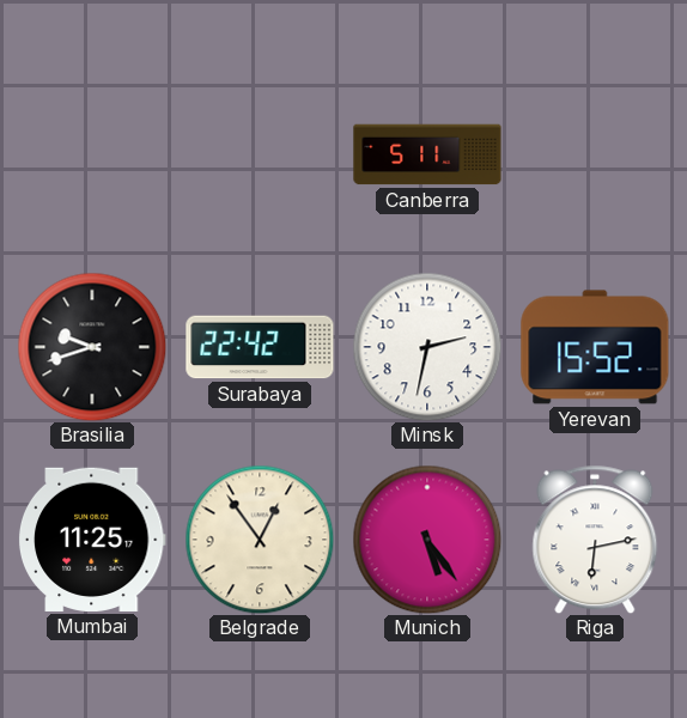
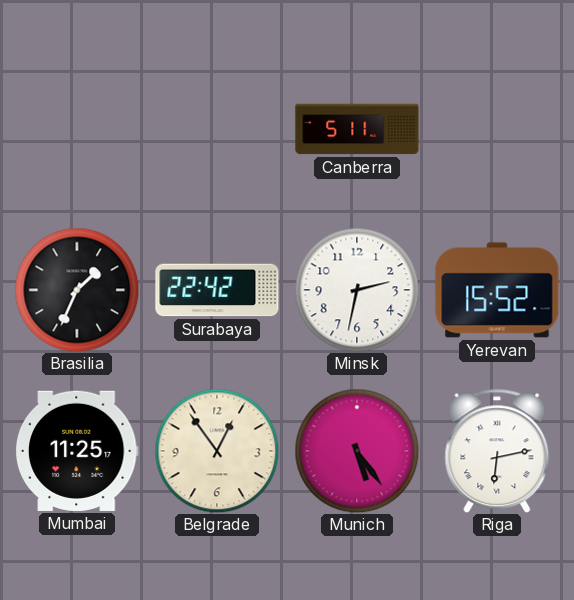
Brasilia: 9:42 -> 1:34
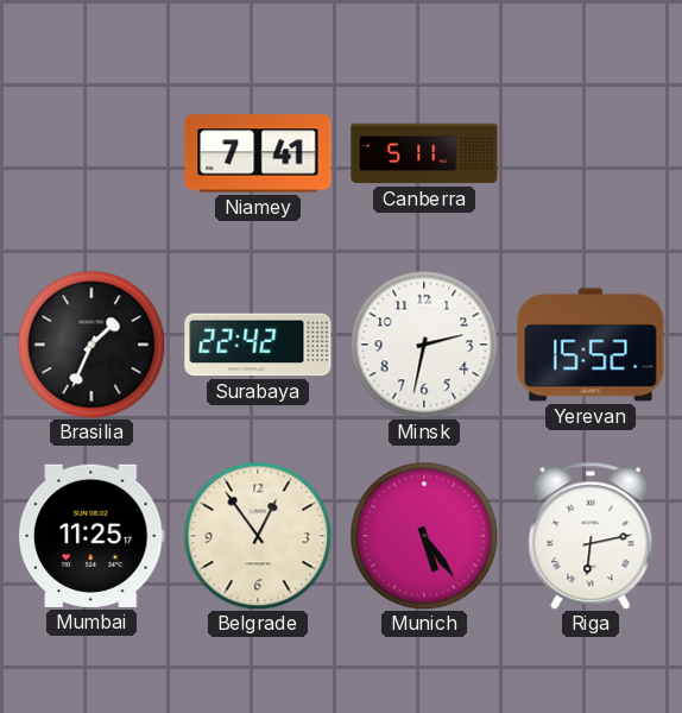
Niamey: none -> 7:41
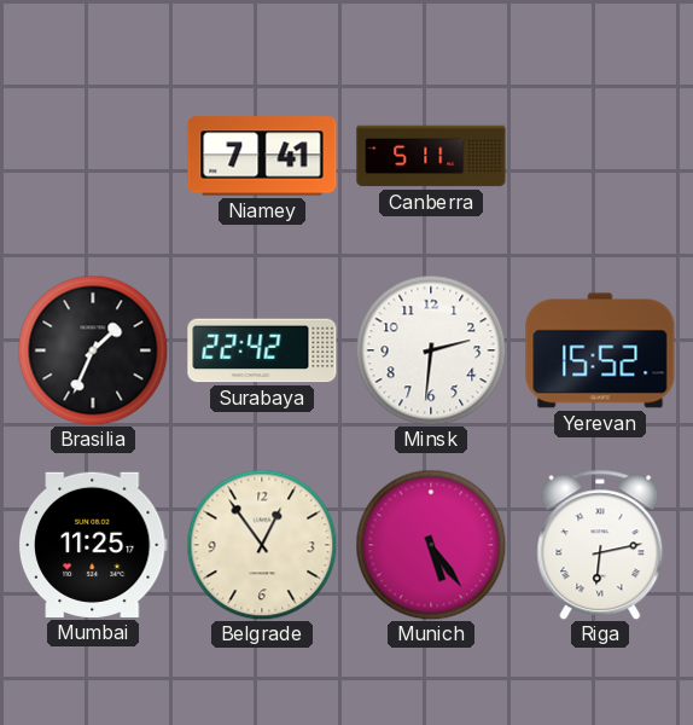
Minsk: 2:32 -> 2:31
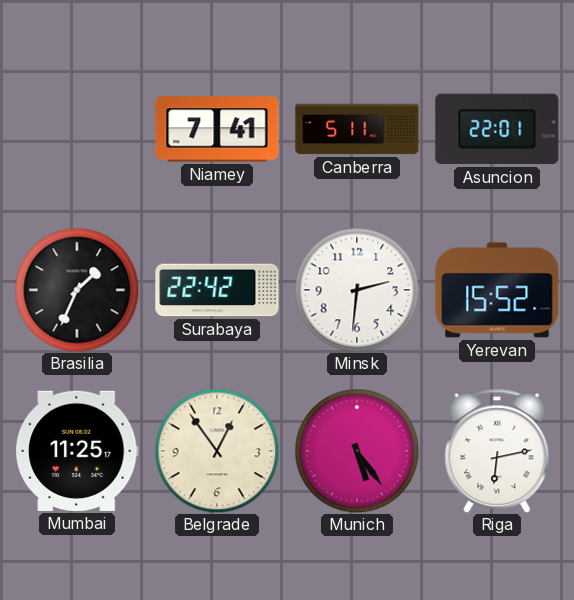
Asuncion: none -> 22:01
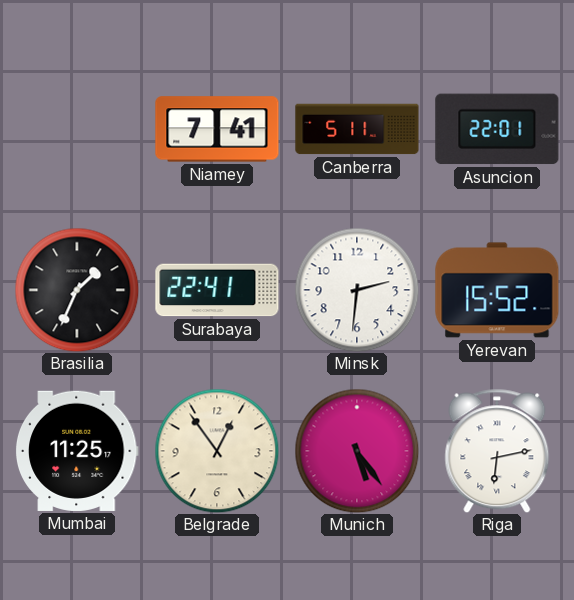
Surabaya: 22:42 -> 22:41
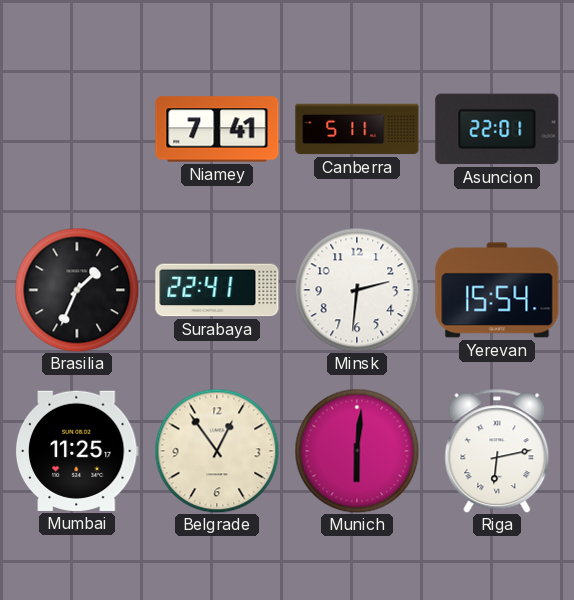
Yerevan: 15:52 -> 15:54
Munich: 5:24 -> 6:01
